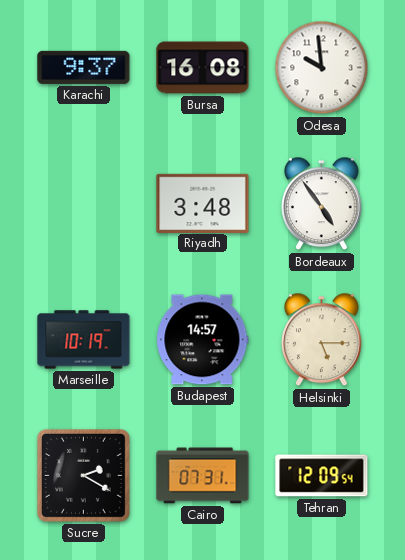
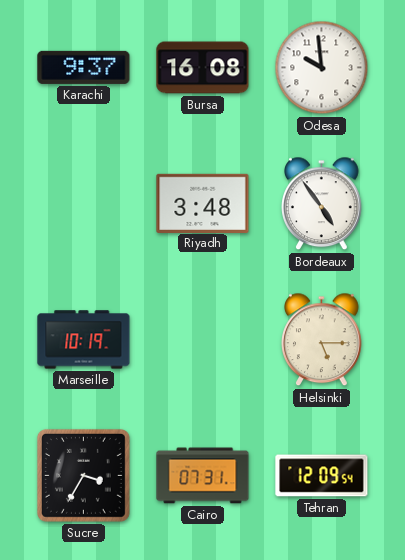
Budapest: 14:57 -> none
Sucre: 2:20 -> 3:35
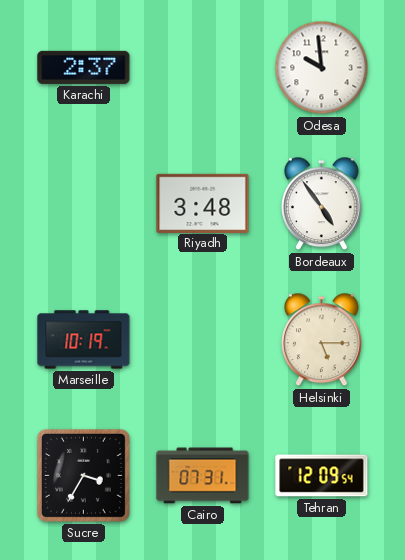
Karachi: 9:37 -> 2:37
Bursa: 16:08 -> none
